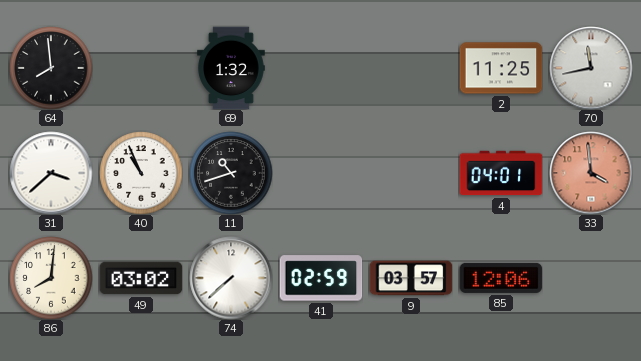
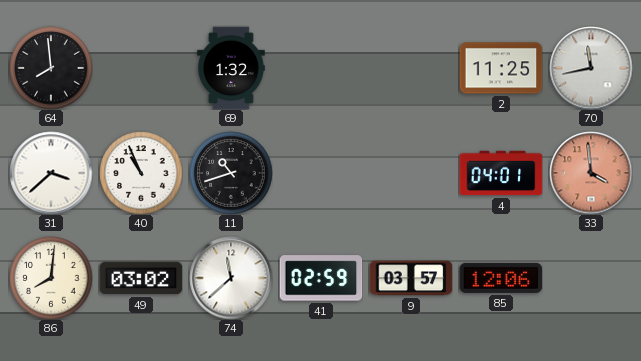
74: 7:38 -> 11:38
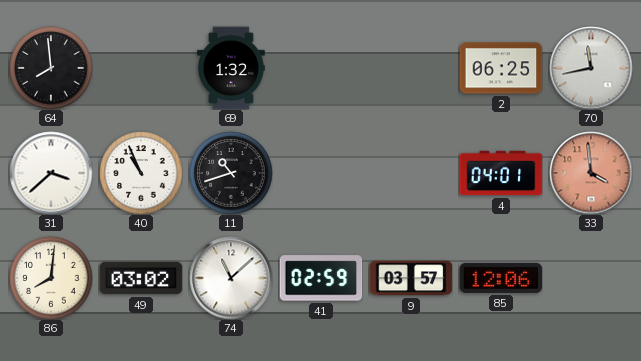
2: 11:25 -> 06:25
74: 11:38 -> 11:08
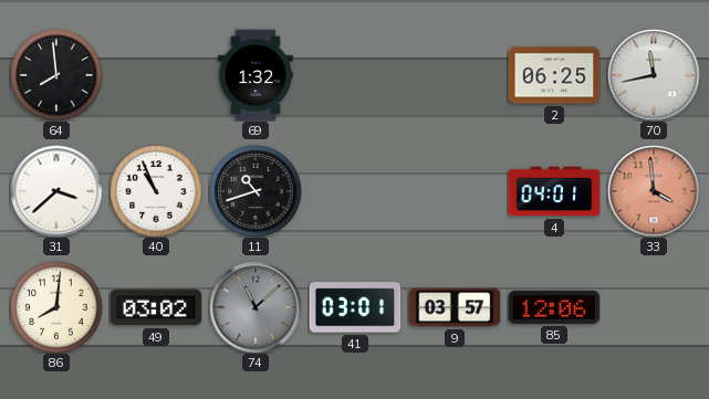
74 dial: white -> grey
41: 02:59 -> 03:01
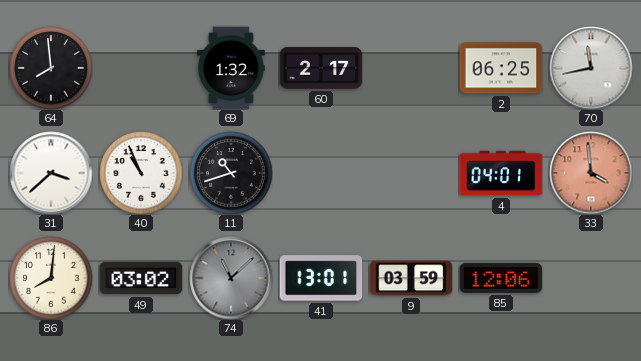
60: none -> 2:17
41: 03:01 -> 13:01
9: 03:57 -> 03:59
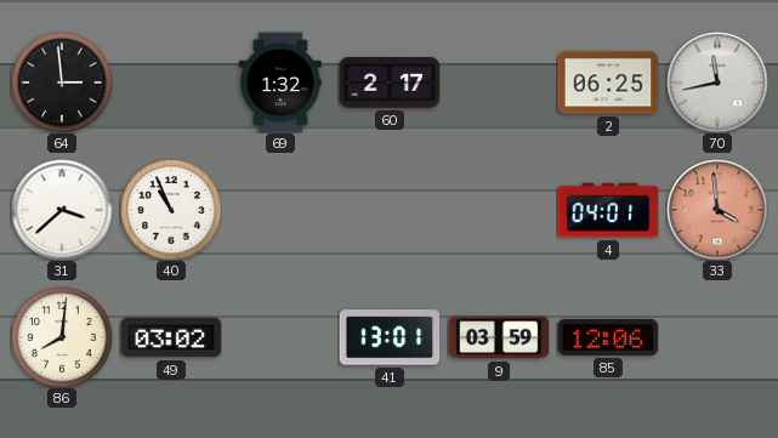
64: 7:59 -> 2:59
11: 10:42 -> none
74: 11:08 -> none
